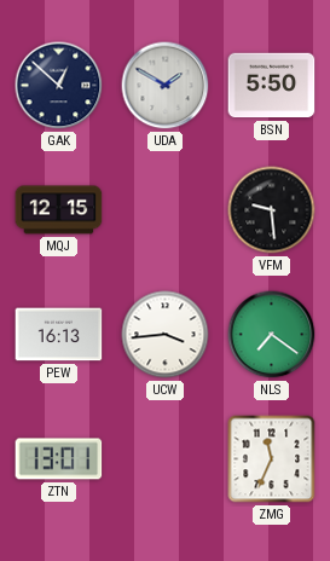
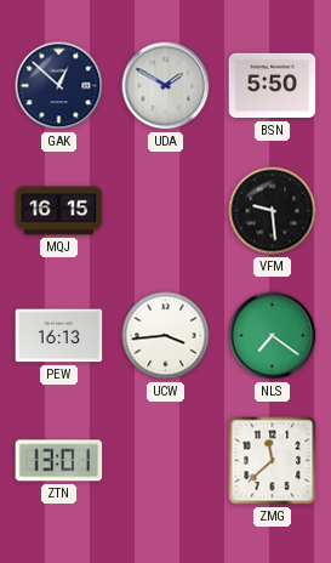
MQJ: 12:15 -> 16:15
ZMG: 11:34 -> 11:38
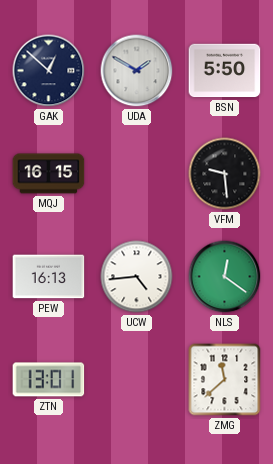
UCW: 3:44 -> 4:44
NLS: 7:21 -> 12:21
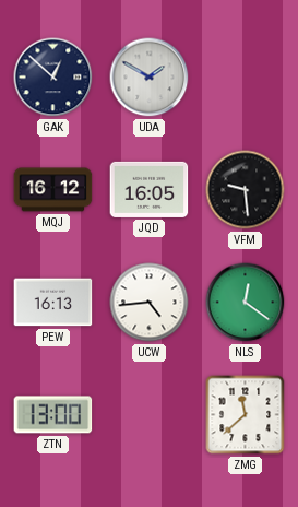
BSN: 5:50 -> none
MQJ: 16:15 -> 16:12
JQD: none -> 16:05
ZTN: 13:01 -> 13:00
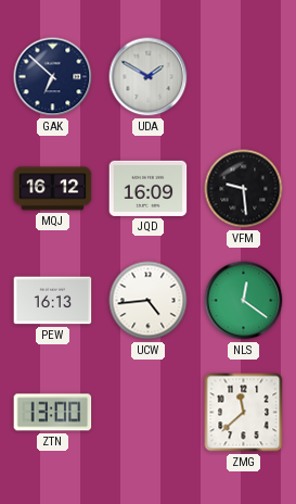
GAK: 12:52 -> 6:52
JQD: 16:05 -> 16:09
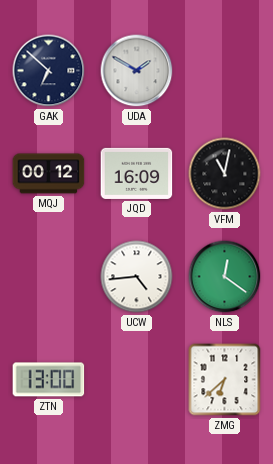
MQJ: 16:12 -> 00:12
VFM: 9:29 -> 11:02
PEW: 16:13 -> none
ZMG: 11:38 -> 6:38
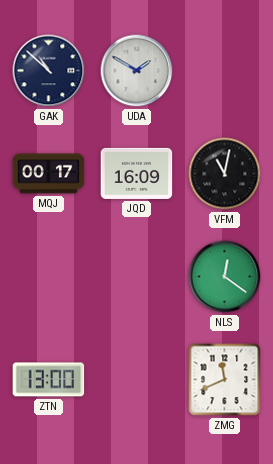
GAK: 6:52 -> 10:52
MQJ: 00:12 -> 00:17
UCW: 4:44 -> none
ZMG: 6:38 -> 11:41
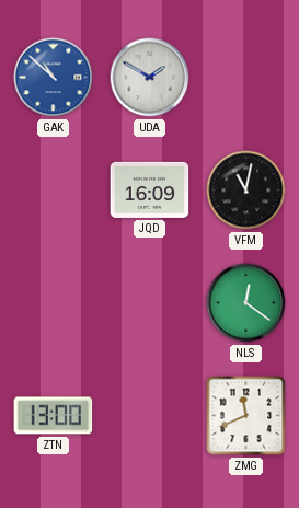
GAK dial: navy -> blue
MQJ: 00:17 -> none
